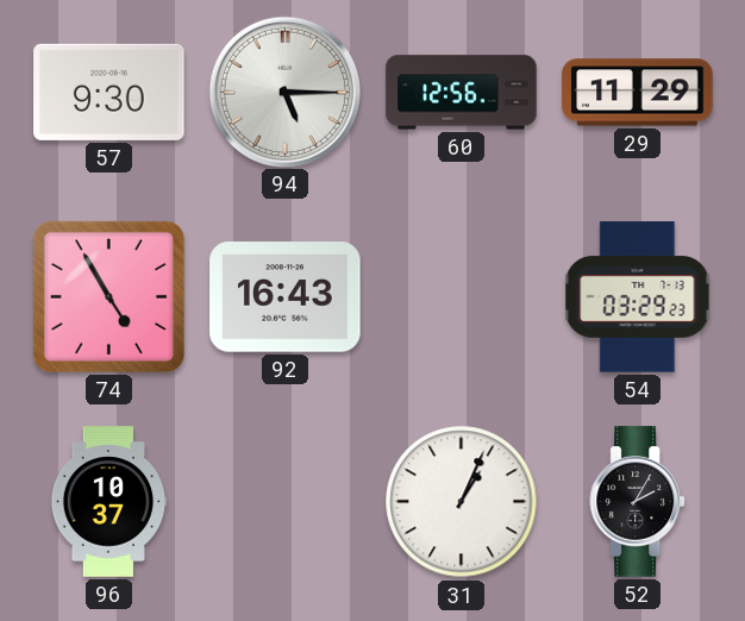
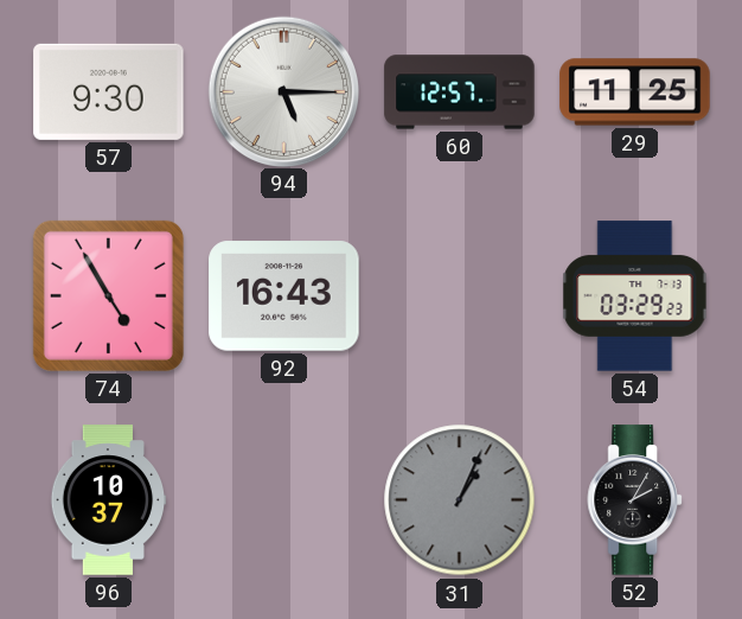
60: 12:56 -> 12:57
29: 11:29 -> 11:25
31 dial: white -> grey
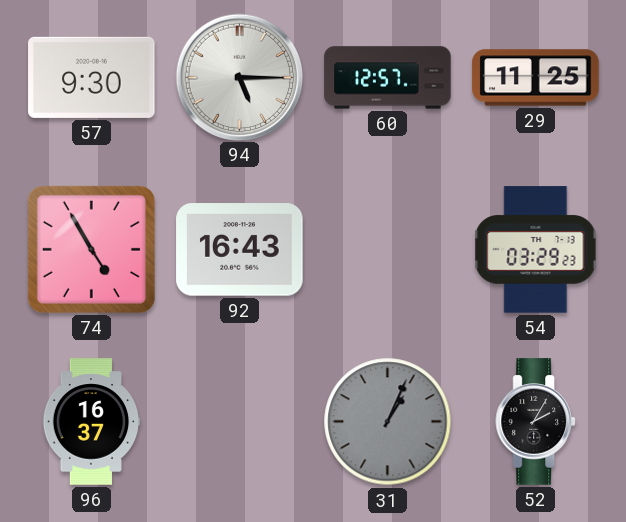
96: 10:37 -> 16:37
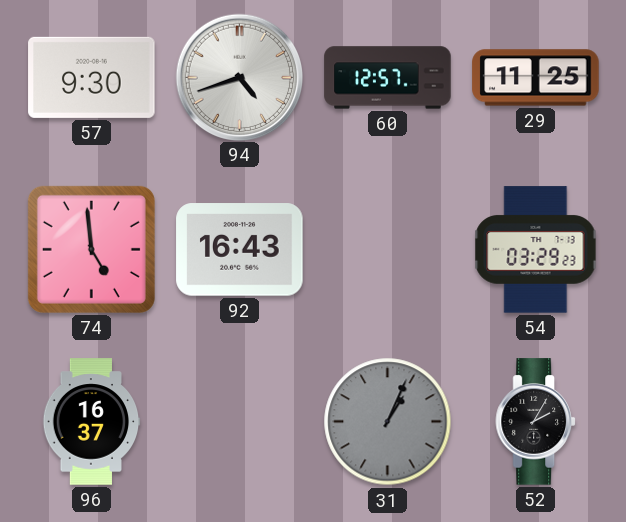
94: 5:15 -> 4:42
74: 4:55 -> 4:59
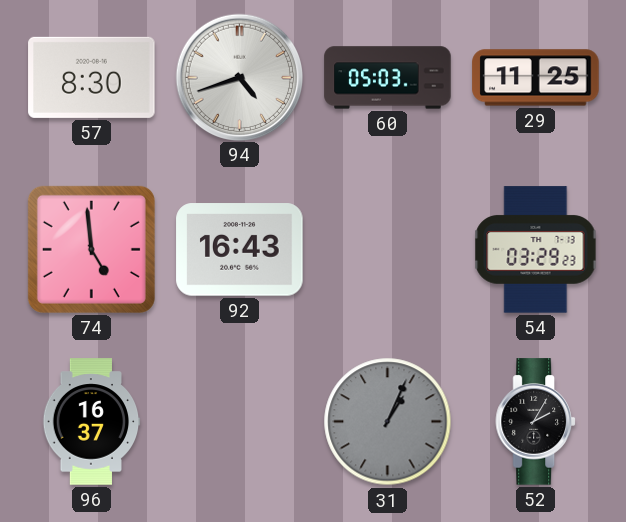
57: 9:30 -> 8:30
60: 12:57 -> 05:03
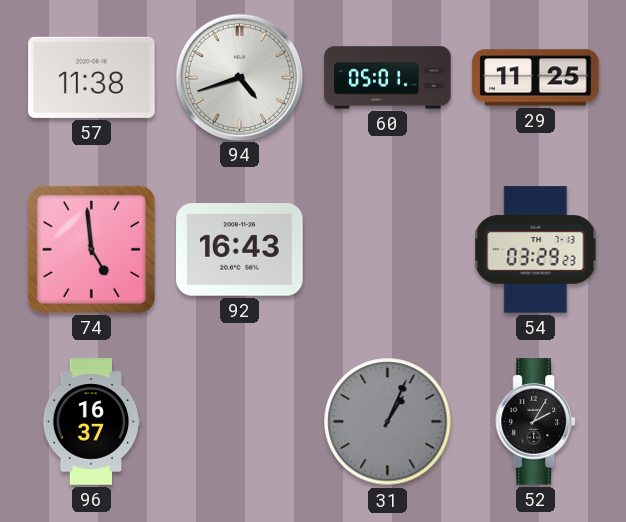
57: 8:30 -> 11:38
60: 05:03 -> 05:01
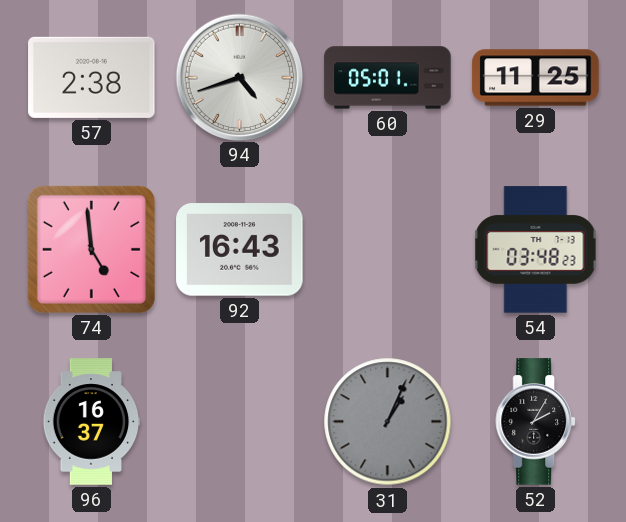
57: 11:38 -> 2:38
54: 03:29 -> 03:48
